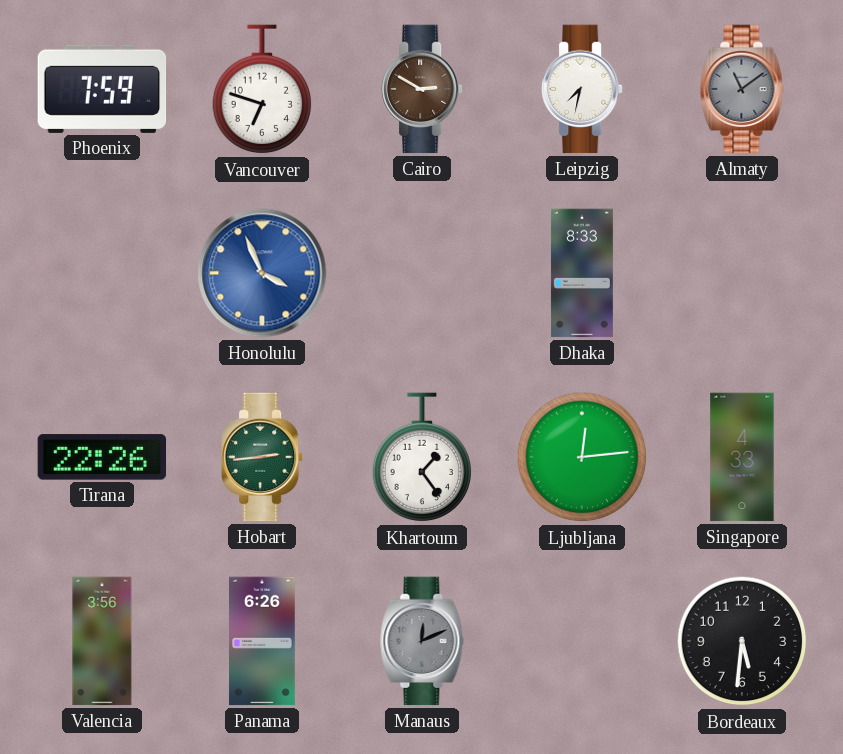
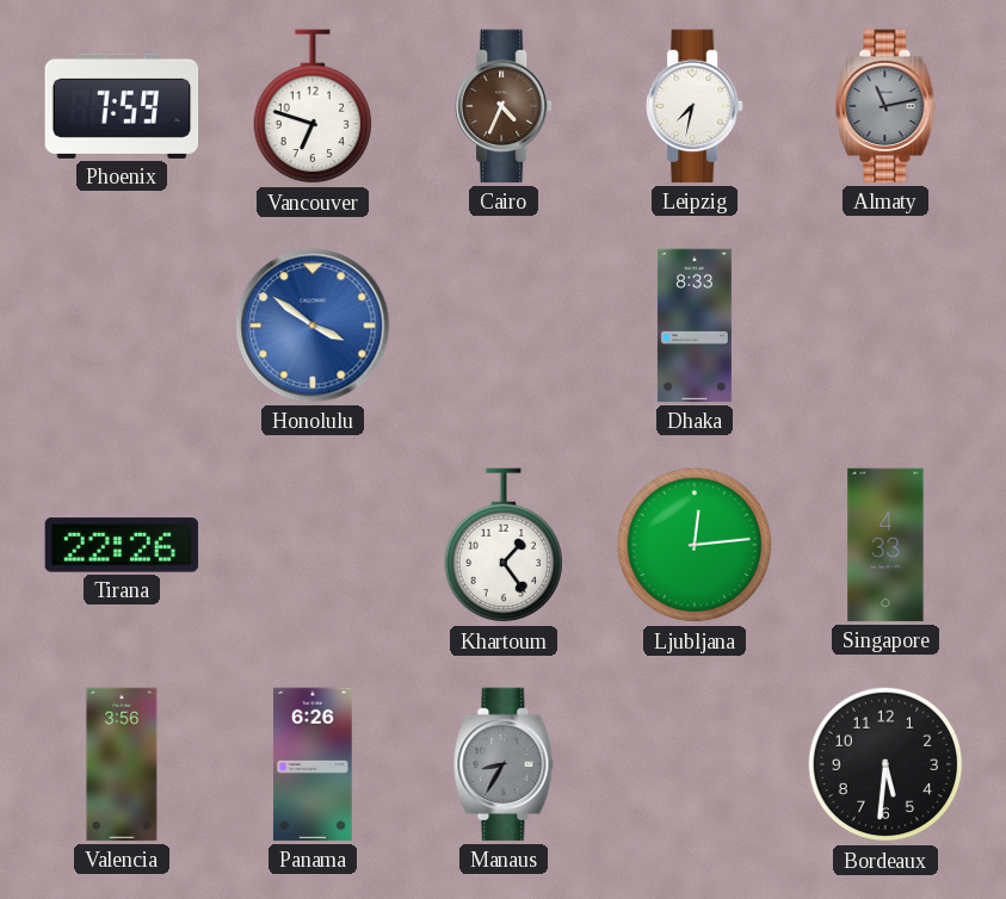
Cairo: 2:50 -> 4:34
Almaty: 11:09 -> 11:13
Honolulu: 3:56 -> 3:51
Hobart: 2:44 -> none
Manaus: 12:11 -> 8:35
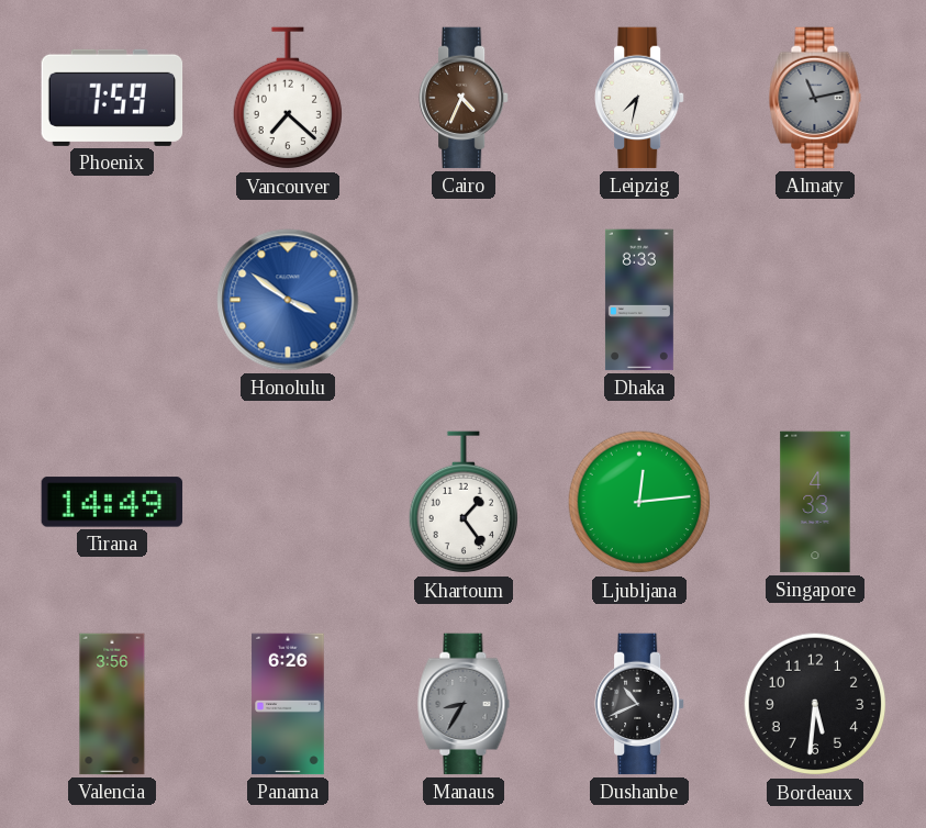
Vancouver: 6:48 -> 7:22
Tirana: 22:26 -> 14:49
Dushanbe: none -> 10:41
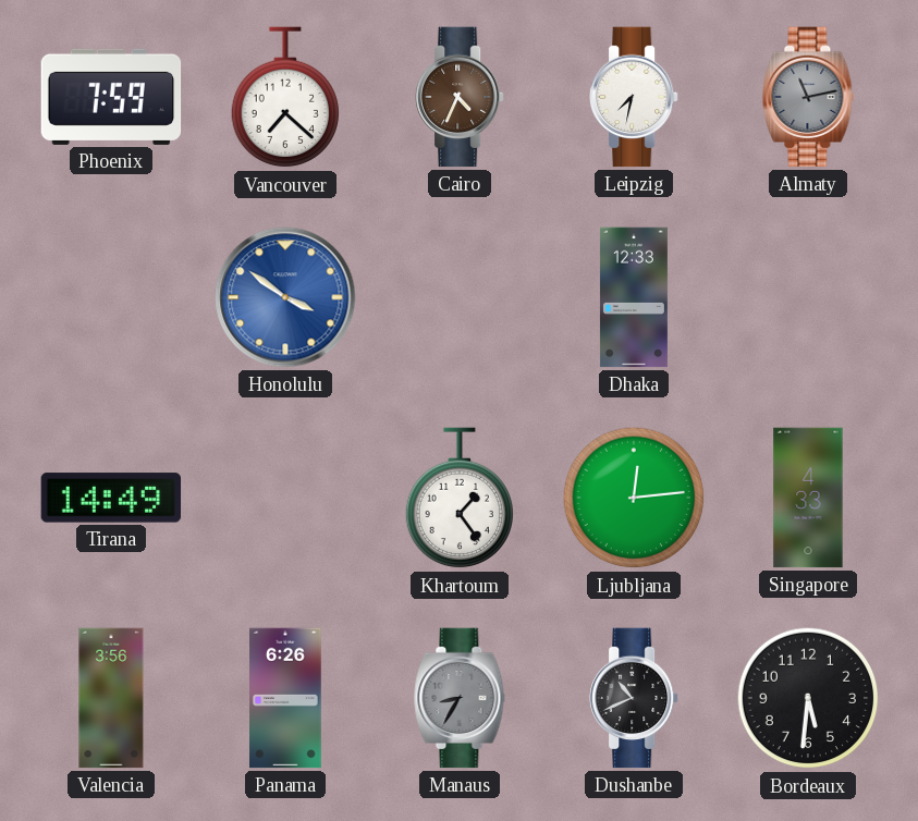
Dhaka: 8:33 -> 12:33
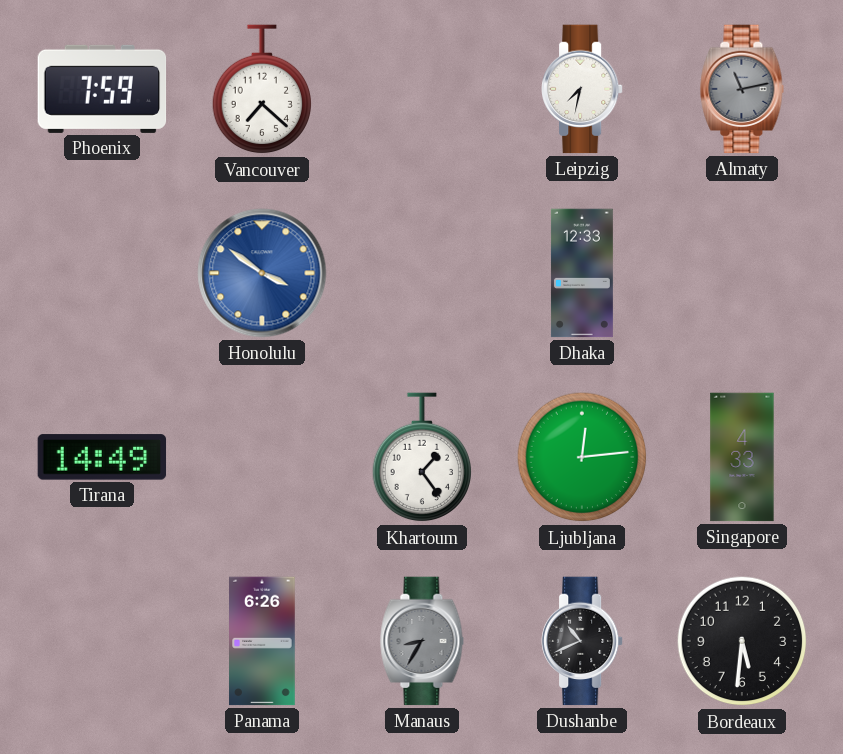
Cairo: 4:34 -> none
Valencia: 3:56 -> none
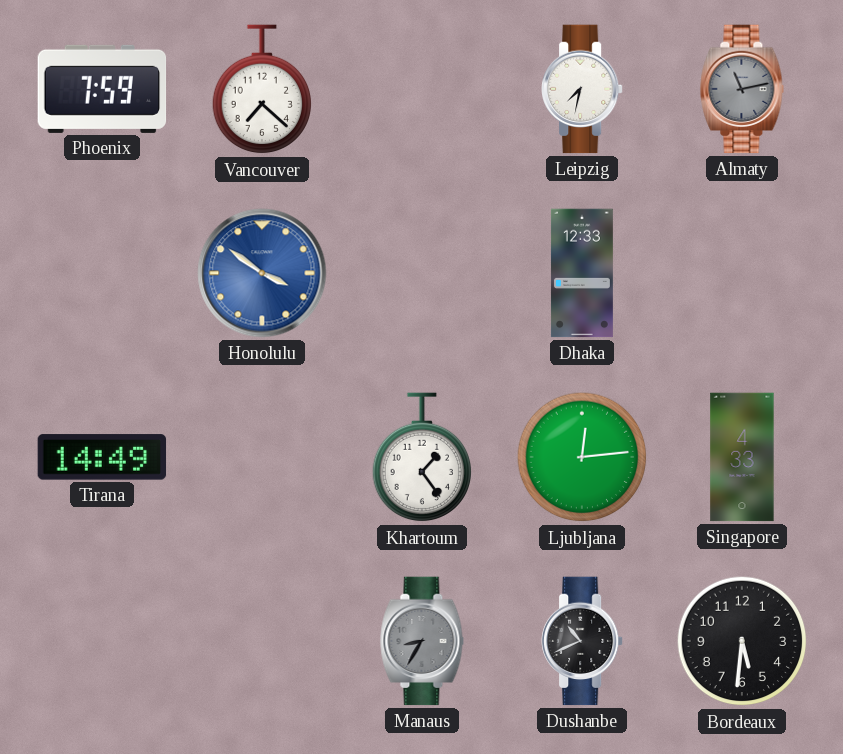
Panama: 6:26 -> none
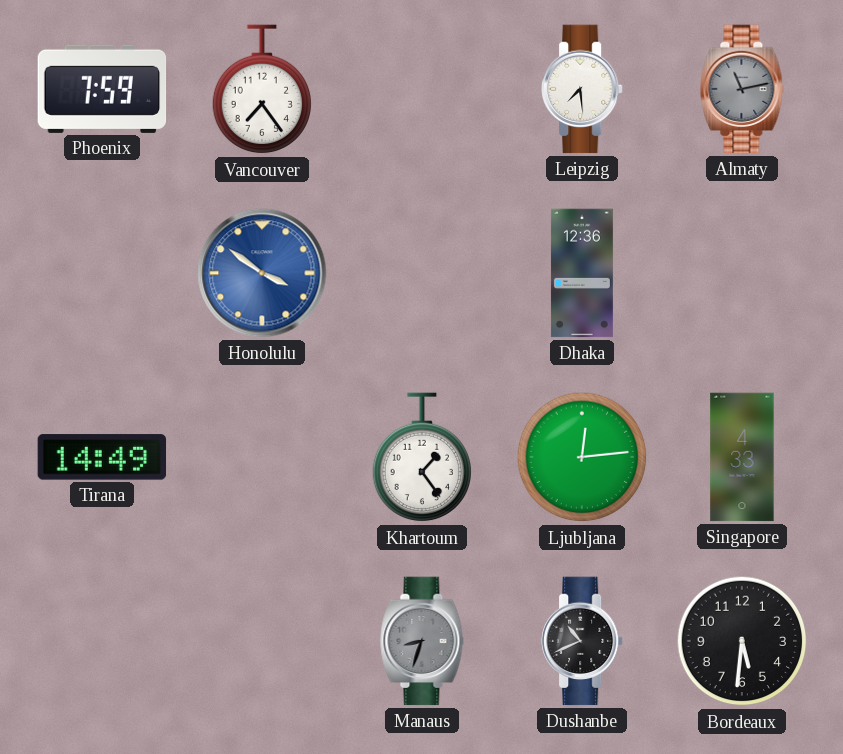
Vancouver: 7:22 -> 7:24
Leipzig: 7:32 -> 7:29
Dhaka: 12:33 -> 12:36
Manaus: 8:35 -> 8:33
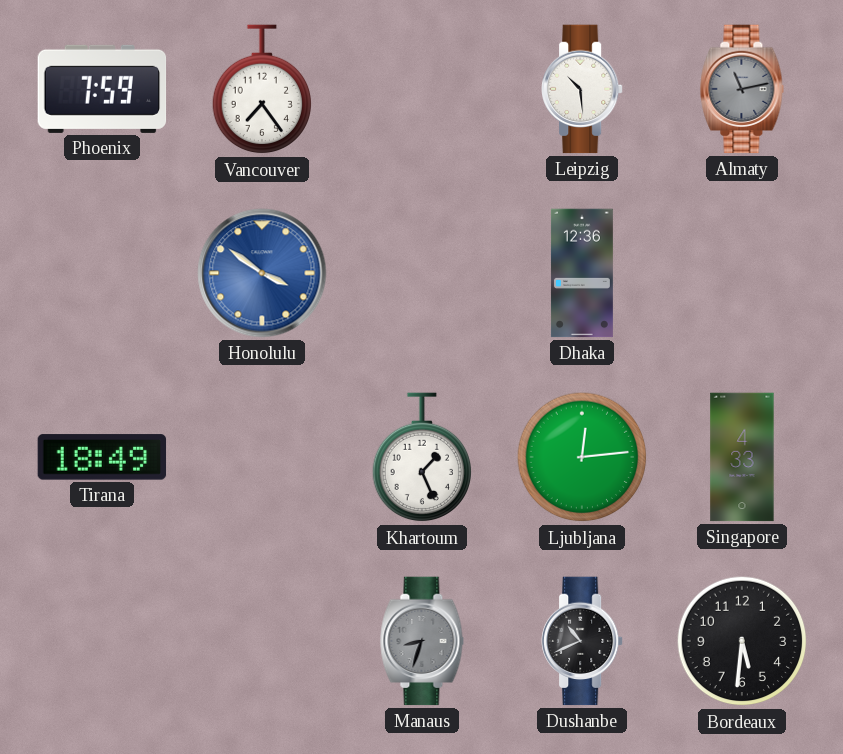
Leipzig: 7:29 -> 10:29
Tirana: 14:49 -> 18:49
Khartoum: 1:24 -> 1:26
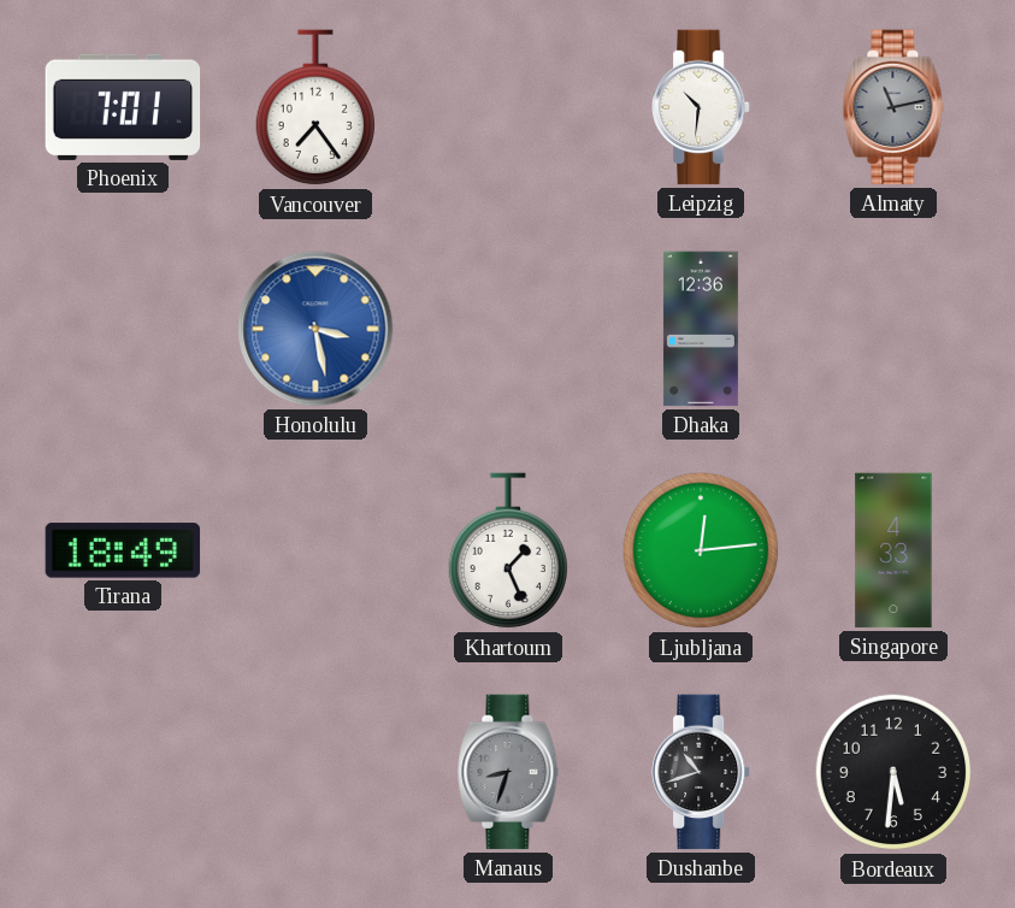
Phoenix: 7:59 -> 7:01
Leipzig: 10:29 -> 10:31
Honolulu: 3:51 -> 3:28
Dushanbe: 10:41 -> 10:42
